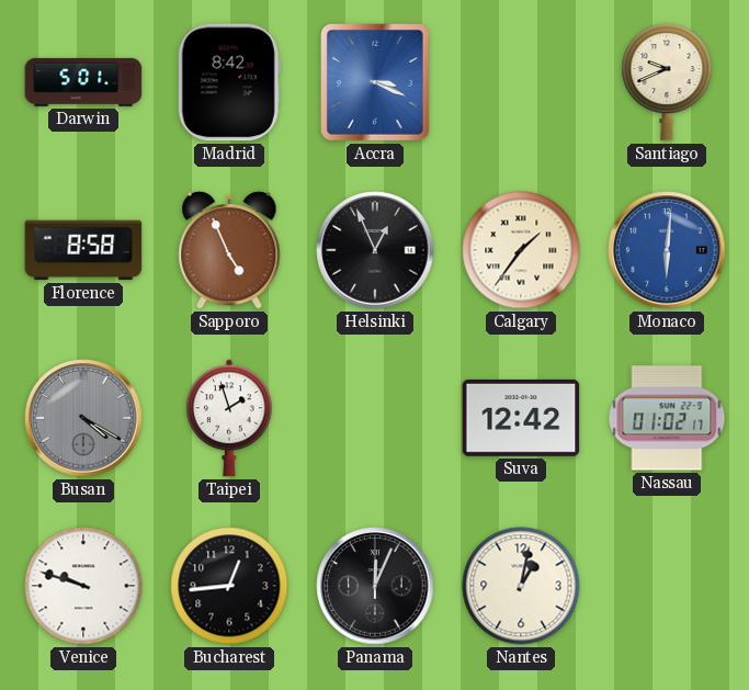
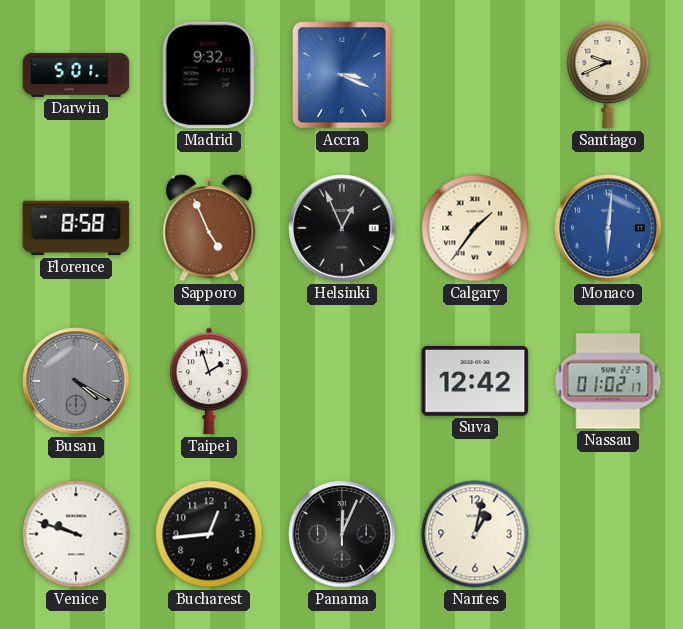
Madrid: 8:42 -> 9:32
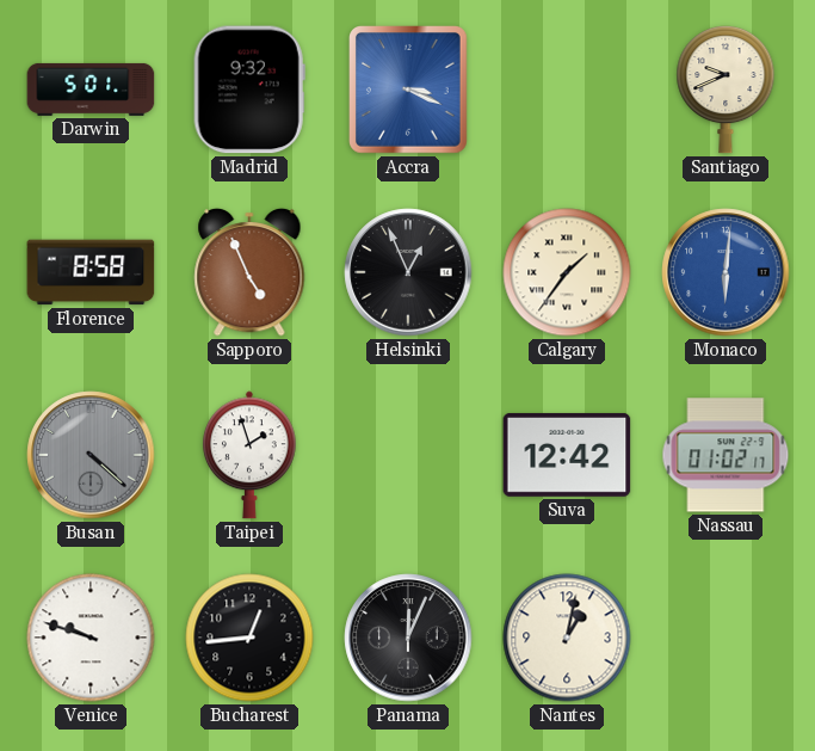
Busan: 4:20 -> 4:22
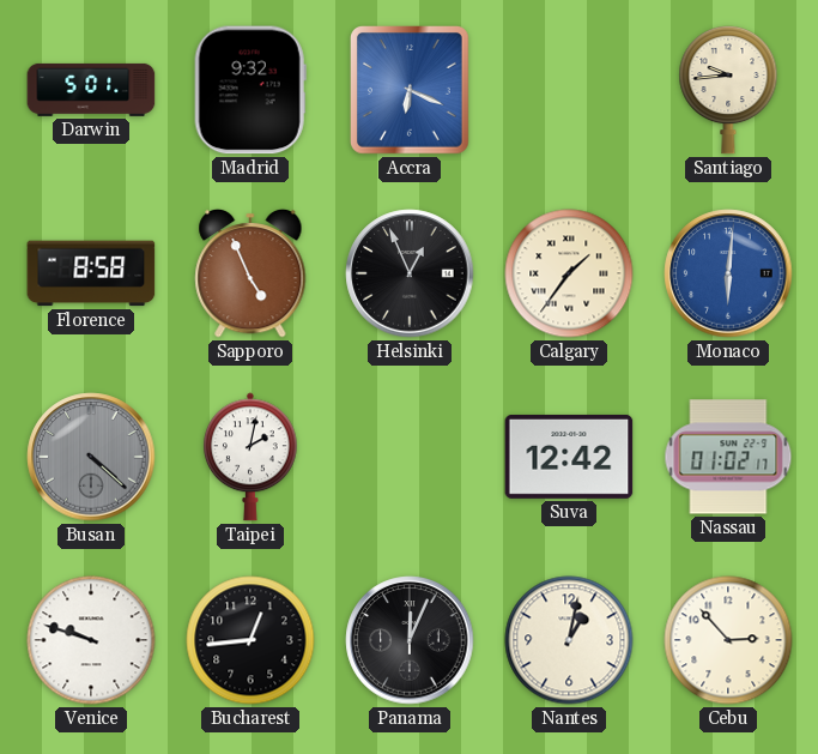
Accra: 3:19 -> 6:19
Santiago: 9:41 -> 9:44
Taipei: 1:57 -> 2:02
Cebu: none -> 2:53
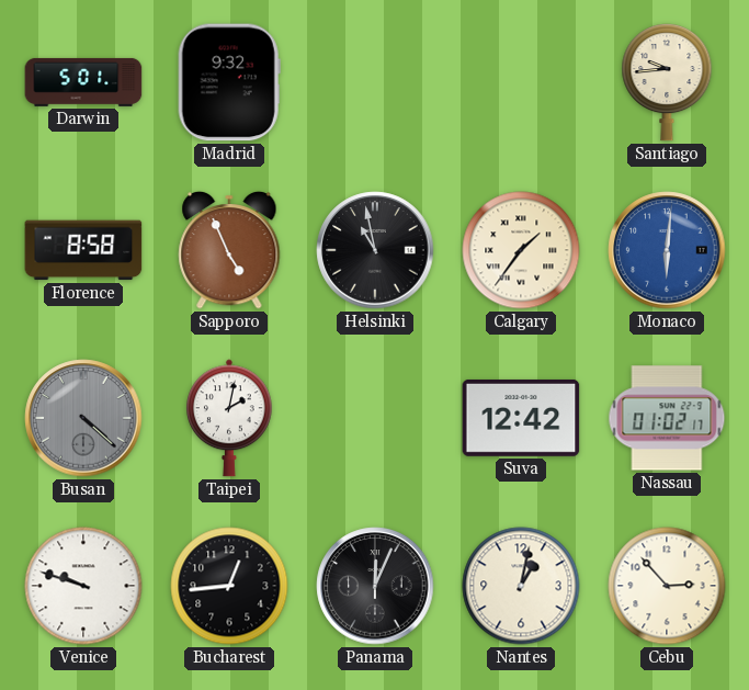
Accra: 6:19 -> none
Helsinki: 12:56 -> 10:58
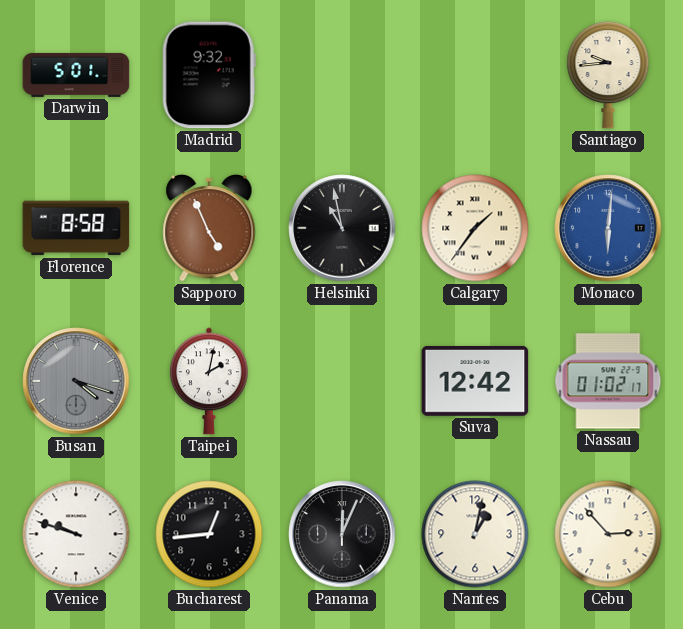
Busan: 4:22 -> 4:18
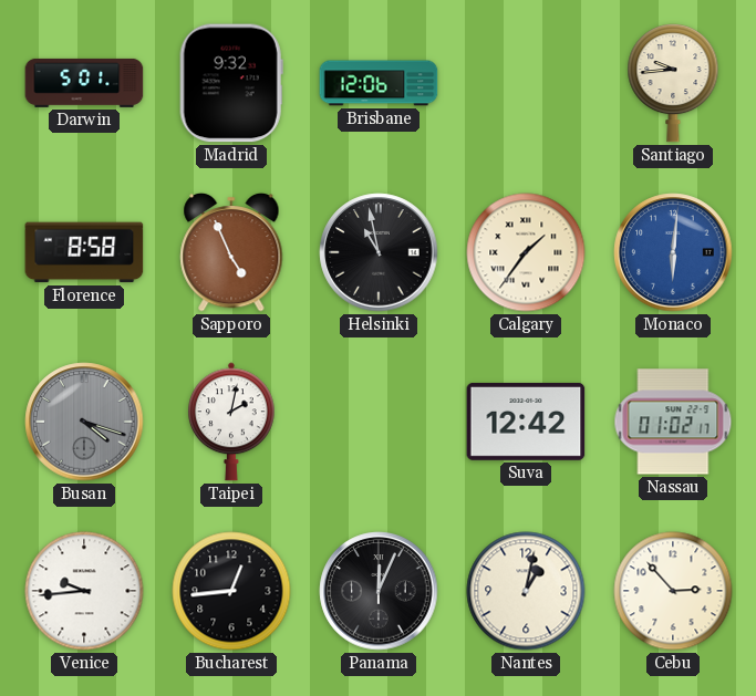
Brisbane: none -> 12:06
Venice: 9:48 -> 9:44
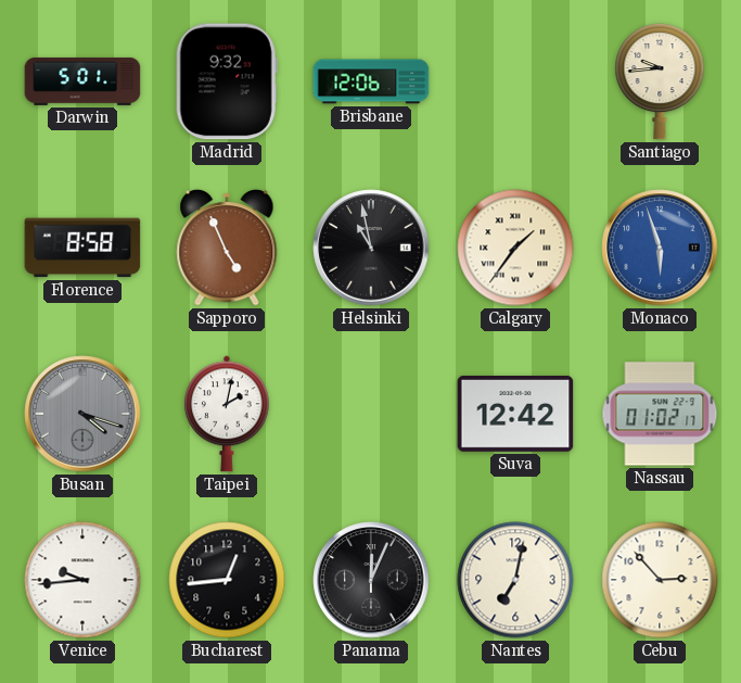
Monaco: 6:01 -> 5:57
Nantes: 1:02 -> 7:02
